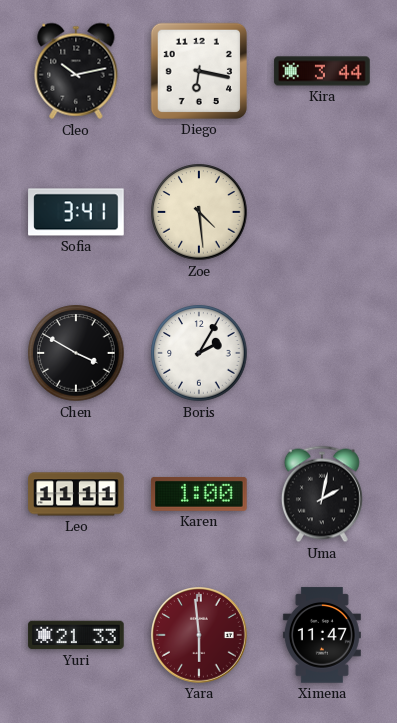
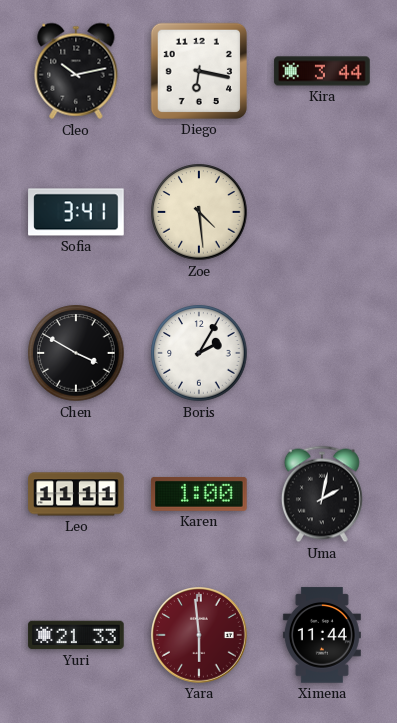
Ximena: 11:47 -> 11:44
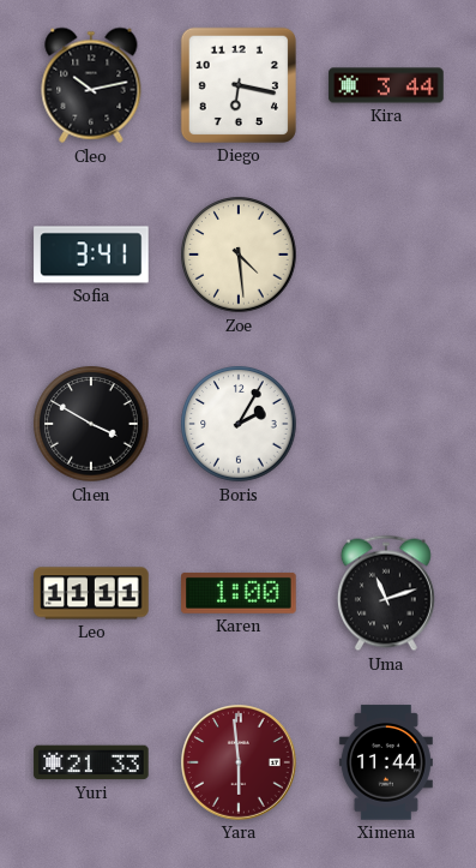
Uma: 2:02 -> 11:12
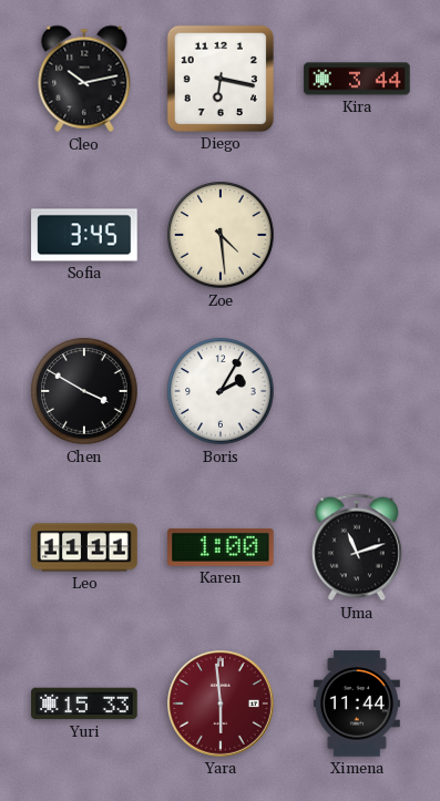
Sofia: 3:41 -> 3:45
Yuri: 21:33 -> 15:33
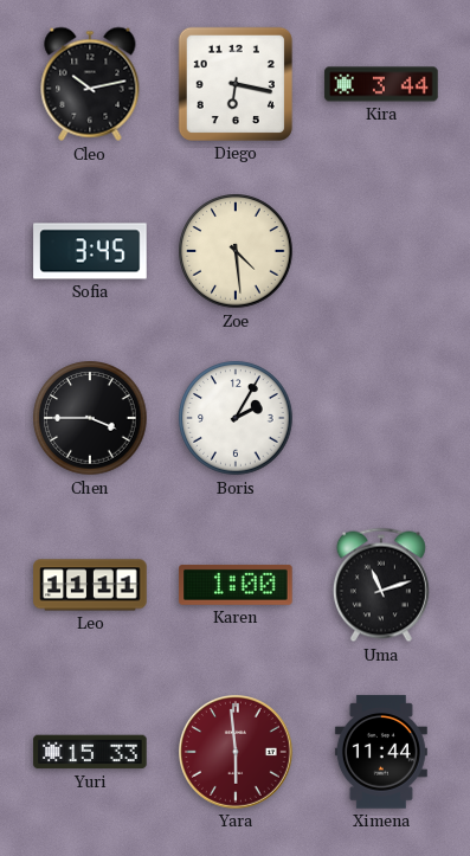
Chen: 3:50 -> 3:45
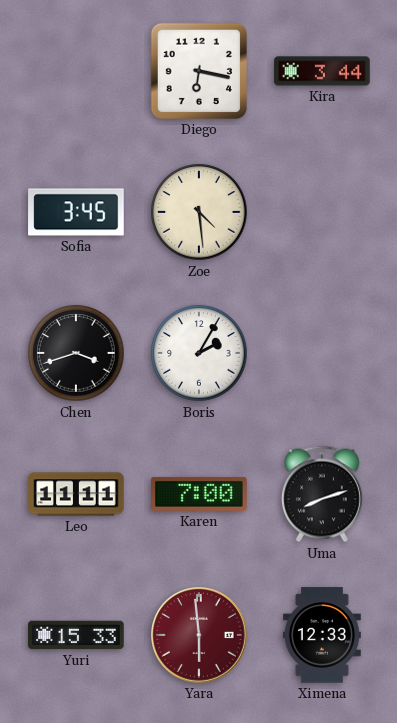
Cleo: 10:13 -> none
Chen: 3:45 -> 3:42
Karen: 1:00 -> 7:00
Uma: 11:12 -> 8:12
Ximena: 11:44 -> 12:33
